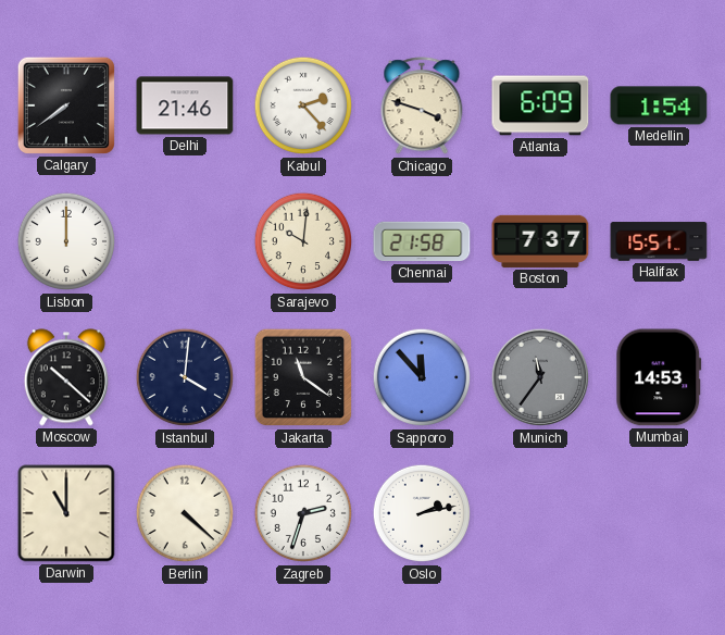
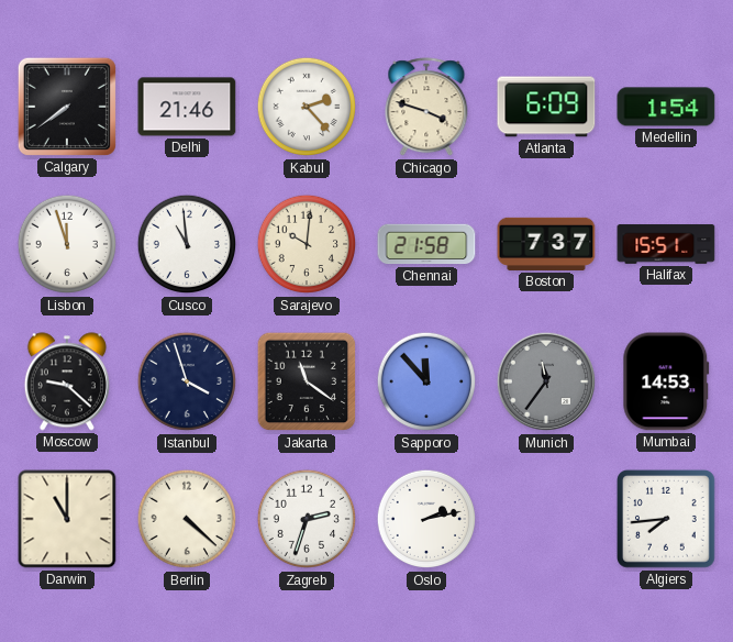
Lisbon: 12:00 -> 11:57
Cusco: none -> 10:59
Moscow: 10:22 -> 9:22
Istanbul: 4:01 -> 3:57
Algiers: none -> 7:44
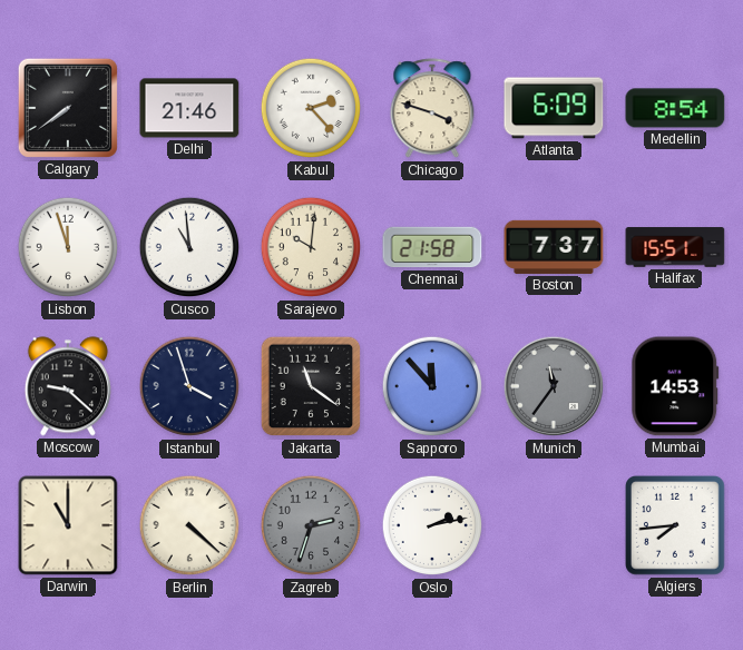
Medellin: 1:54 -> 8:54
Zagreb dial: white -> grey
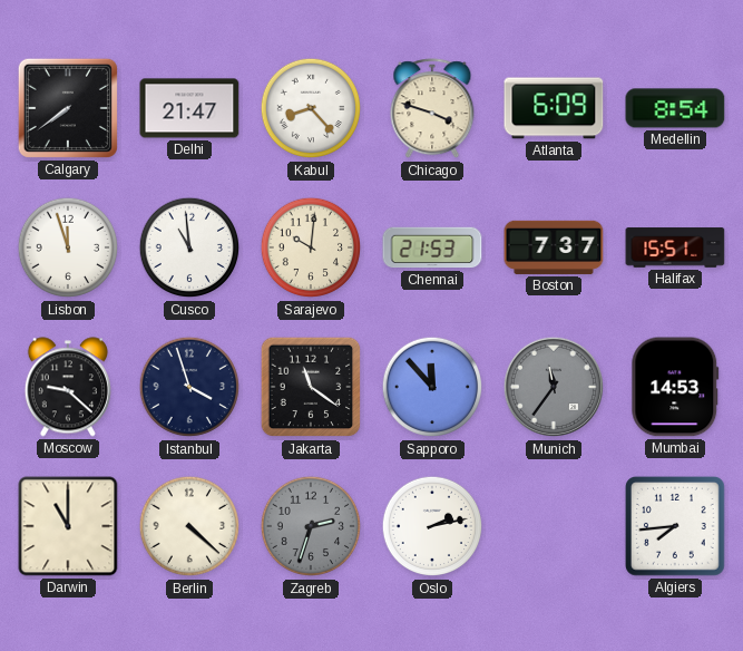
Delhi: 21:46 -> 21:47
Kabul: 2:23 -> 8:23
Chennai: 21:58 -> 21:53
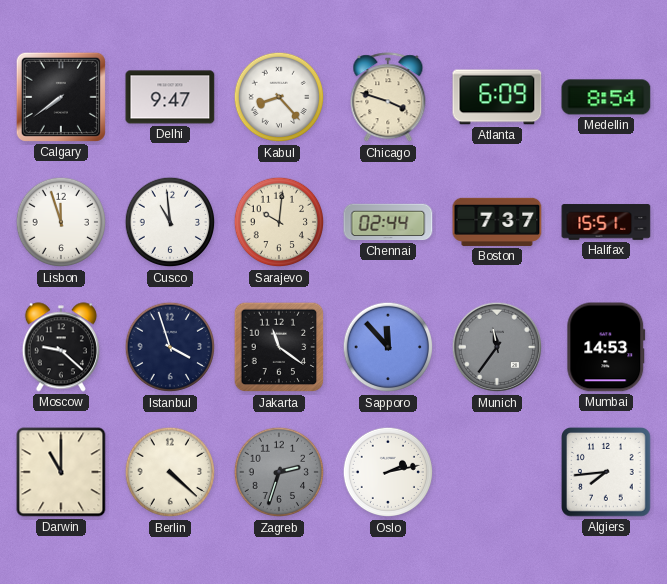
Delhi: 21:47 -> 9:47
Chennai: 21:53 -> 02:44
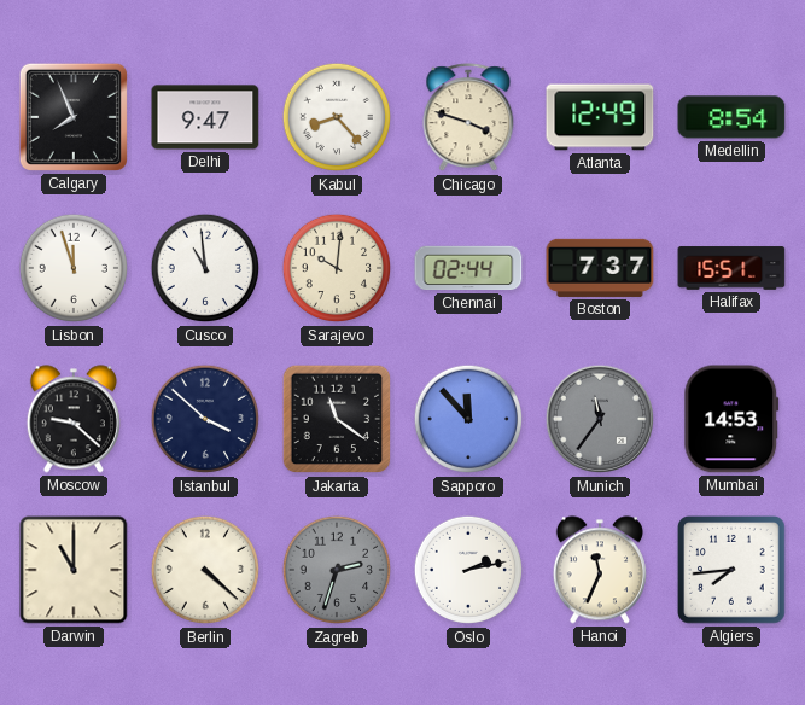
Calgary: 7:39 -> 7:56
Atlanta: 6:09 -> 12:49
Istanbul: 3:57 -> 3:52
Hanoi: none -> 11:34
